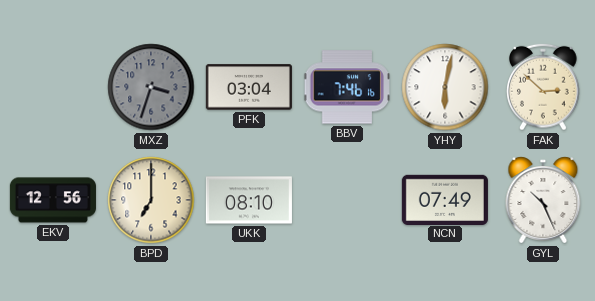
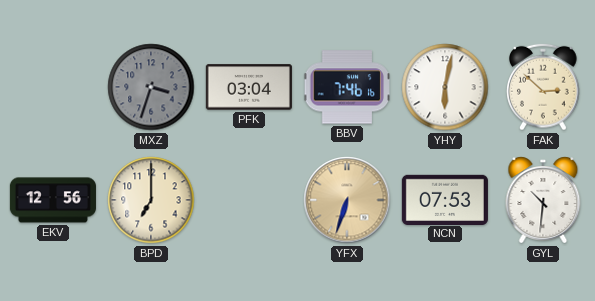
UKK: 08:10 -> none
YFX: none -> 6:33
NCN: 07:49 -> 07:53
GYL: 10:26 -> 10:31
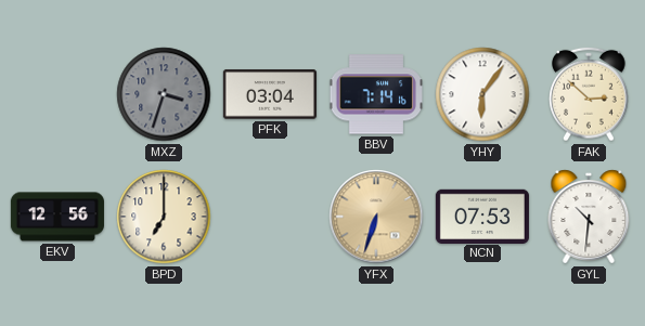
BBV: 7:46 -> 7:14
YHY: 6:02 -> 6:06
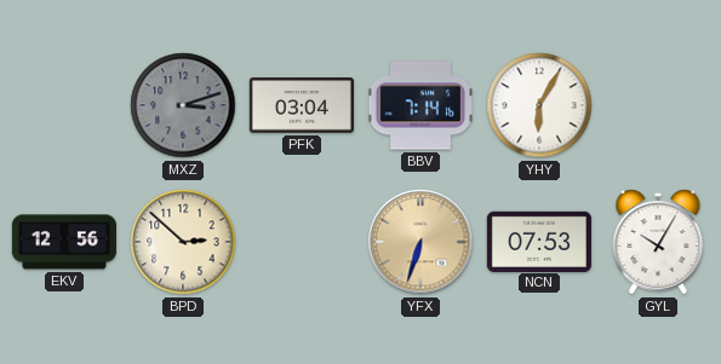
MXZ: 3:33 -> 3:12
YHY: 6:06 -> 6:05
FAK: 2:52 -> none
BPD: 7:00 -> 2:52
GYL: 10:31 -> 10:05
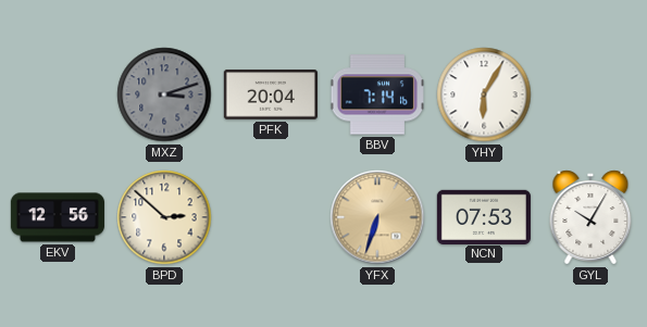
PFK: 03:04 -> 20:04
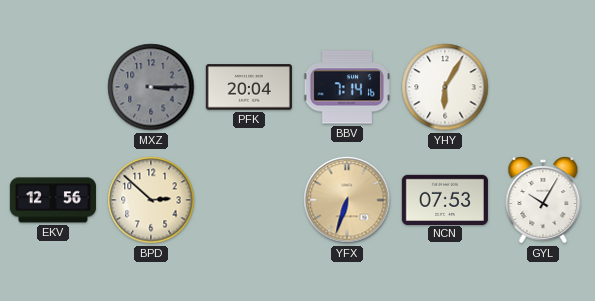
MXZ: 3:12 -> 3:15
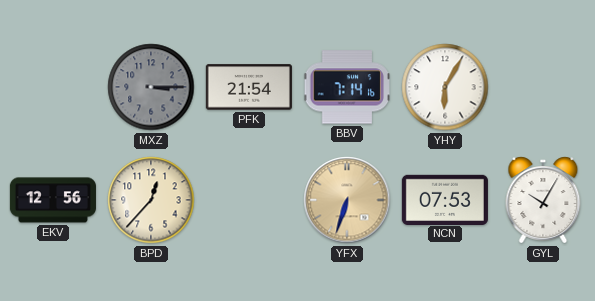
PFK: 20:04 -> 21:54
BPD: 2:52 -> 12:37
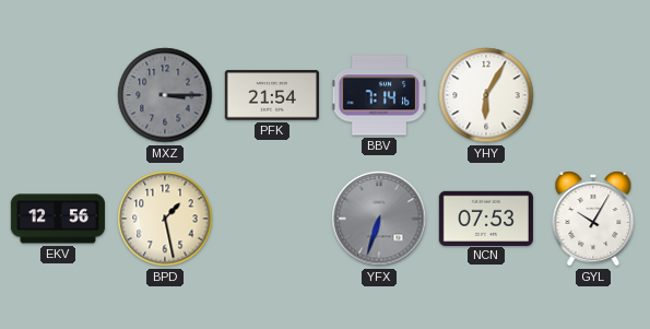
BPD: 12:37 -> 1:28
YFX dial: champagne -> grey
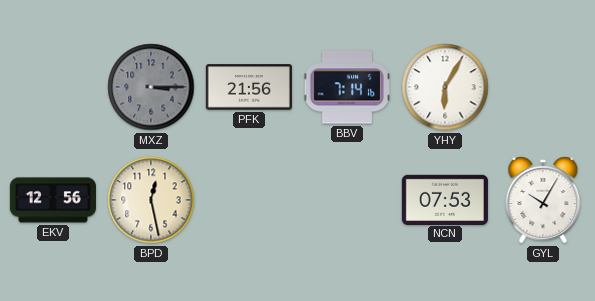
PFK: 21:54 -> 21:56
BPD: 1:28 -> 12:28
YFX: 6:33 -> none
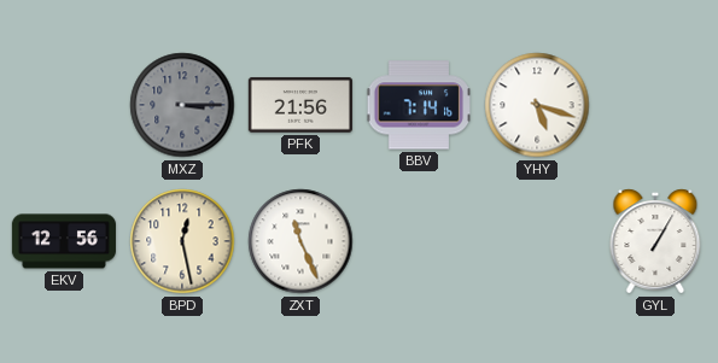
YHY: 6:05 -> 5:18
ZXT: none -> 11:26
NCN: 07:53 -> none
GYL: 10:05 -> 1:05
